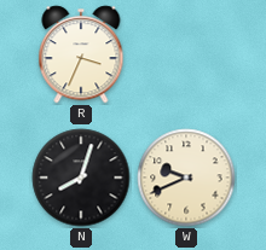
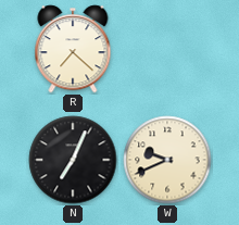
R: 3:34 -> 7:22
N: 8:03 -> 7:04
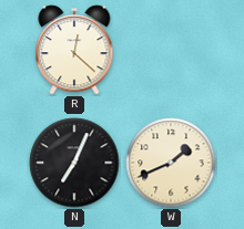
R: 7:22 -> 12:22
W: 9:41 -> 1:41
